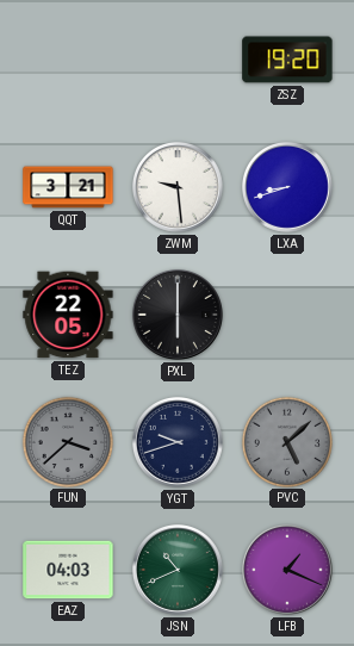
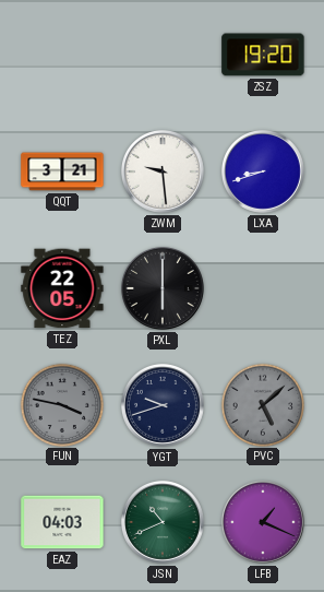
FUN: 3:38 -> 3:47
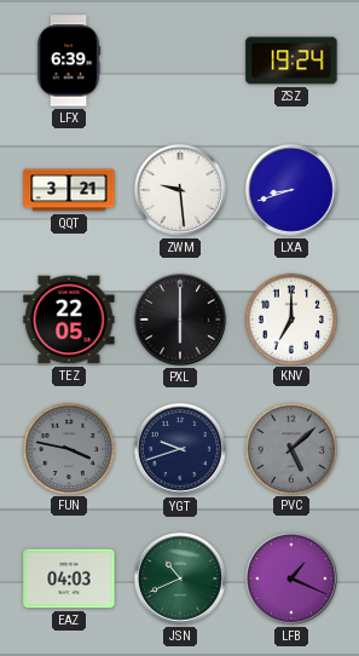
LFX: none -> 6:39
ZSZ: 19:20 -> 19:24
KNV: none -> 7:00
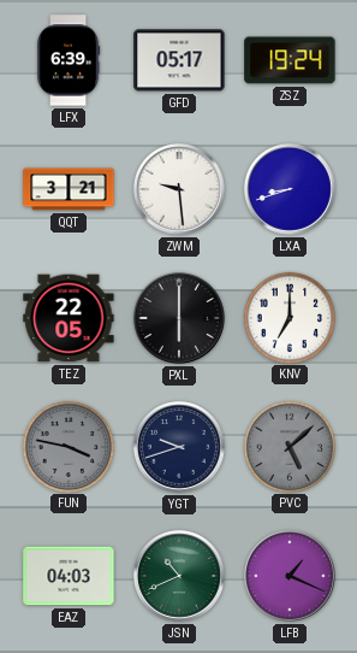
GFD: none -> 05:17
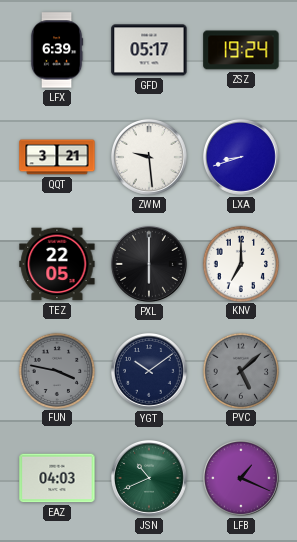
YGT: 9:42 -> 10:09
